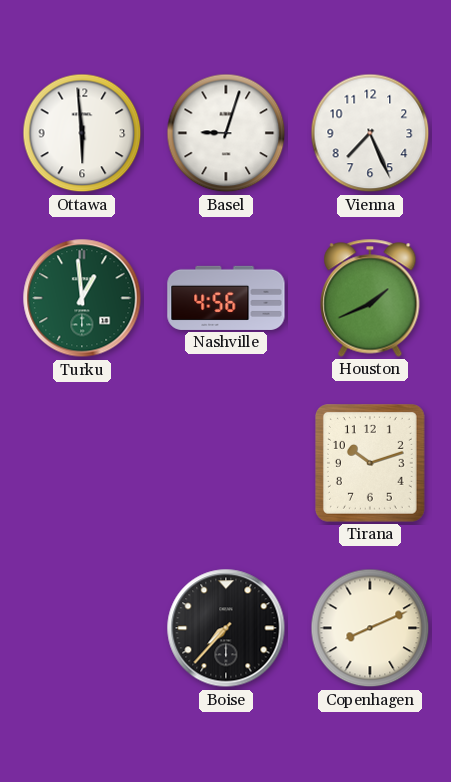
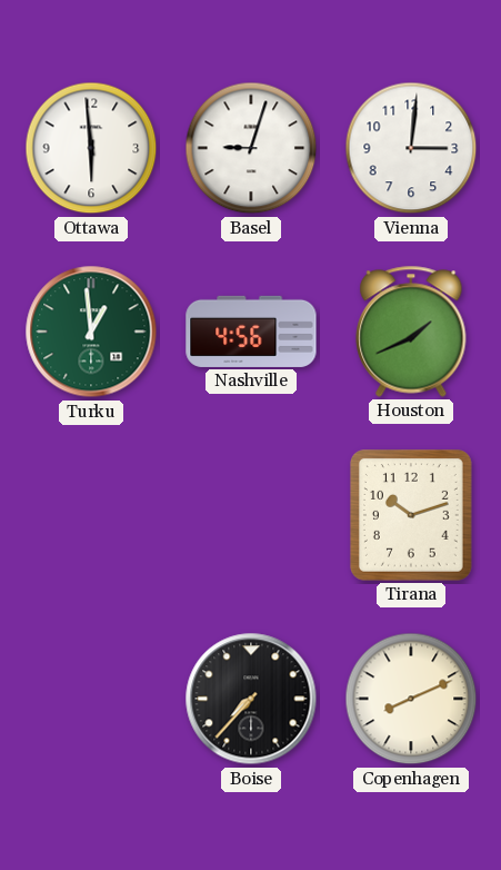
Vienna: 7:26 -> 3:01
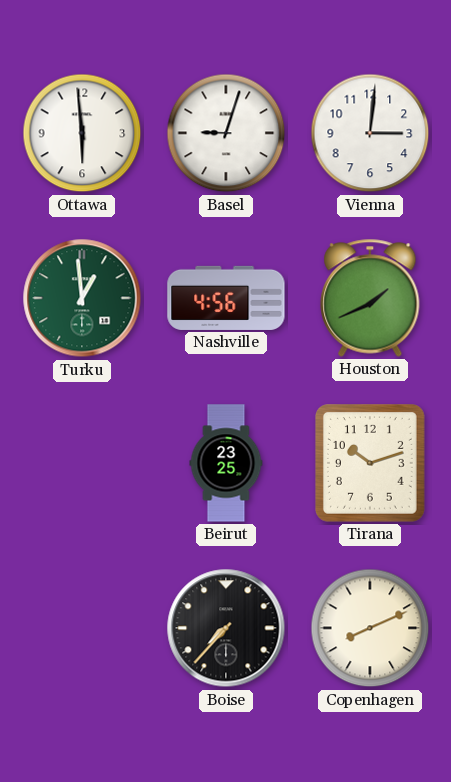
Beirut: none -> 23:25
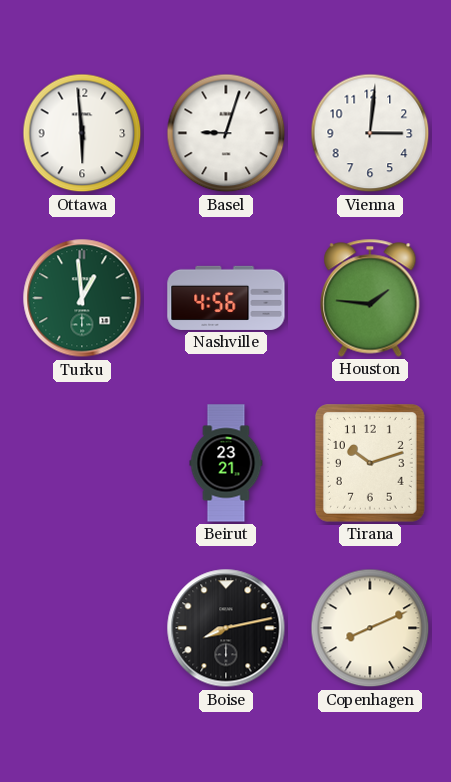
Houston: 1:41 -> 1:46
Beirut: 23:25 -> 23:21
Boise: 7:37 -> 8:13
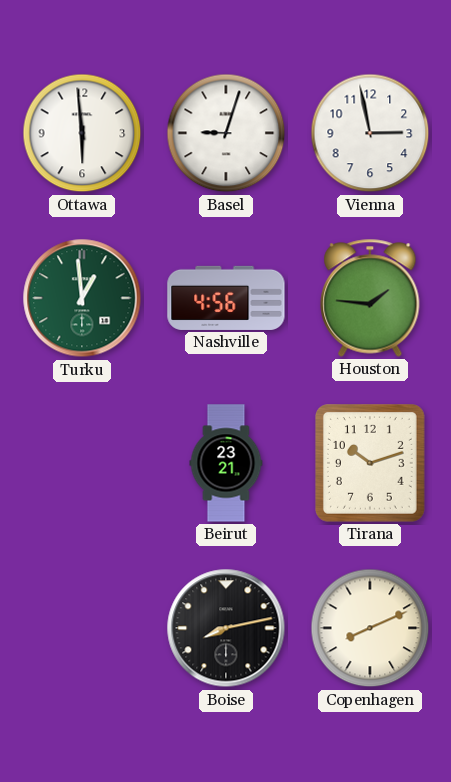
Vienna: 3:01 -> 2:58
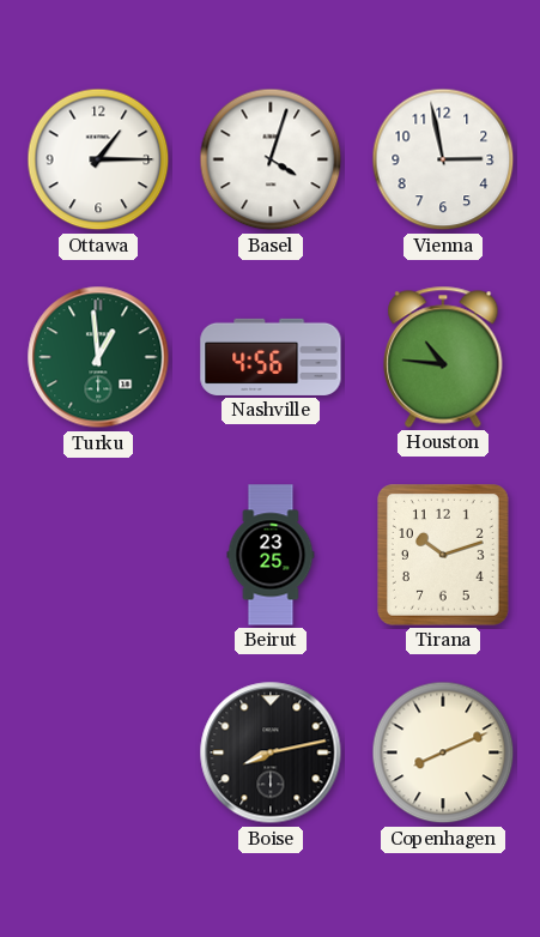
Ottawa: 5:59 -> 1:15
Basel: 9:03 -> 4:03
Houston: 1:46 -> 10:46
Beirut: 23:21 -> 23:25
